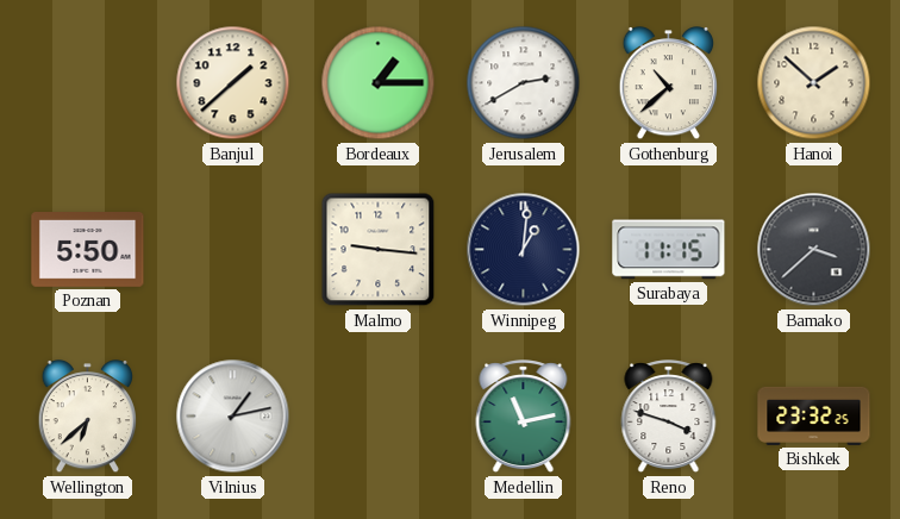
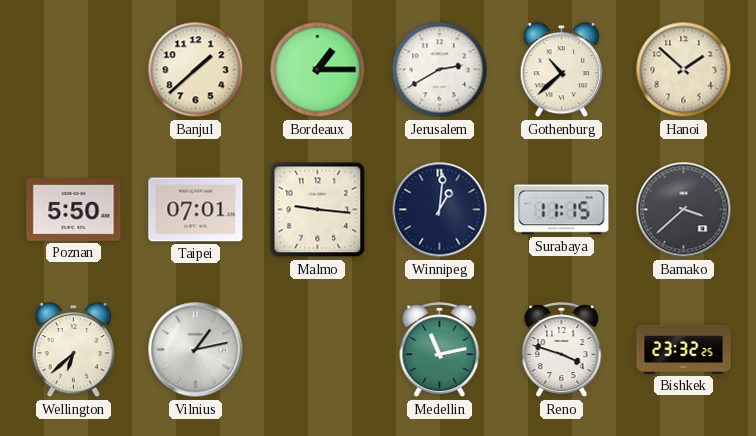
Taipei: none -> 07:01
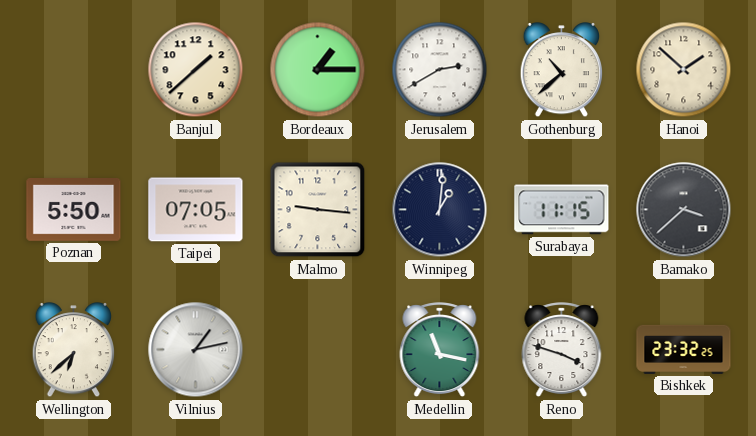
Taipei: 07:01 -> 07:05
Medellin: 11:13 -> 11:17
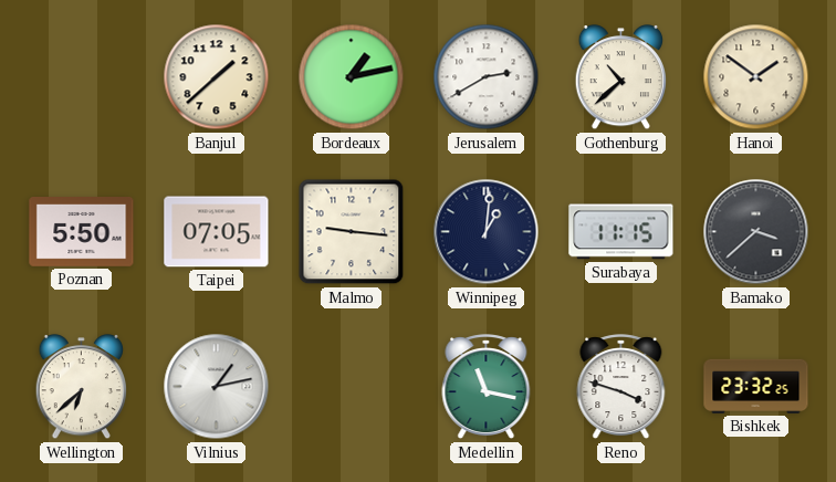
Bordeaux: 1:15 -> 1:13
Hanoi: 1:52 -> 1:51
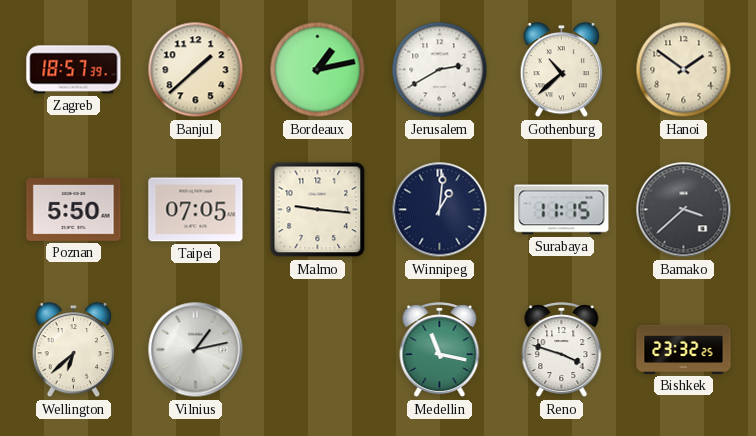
Zagreb: none -> 18:57
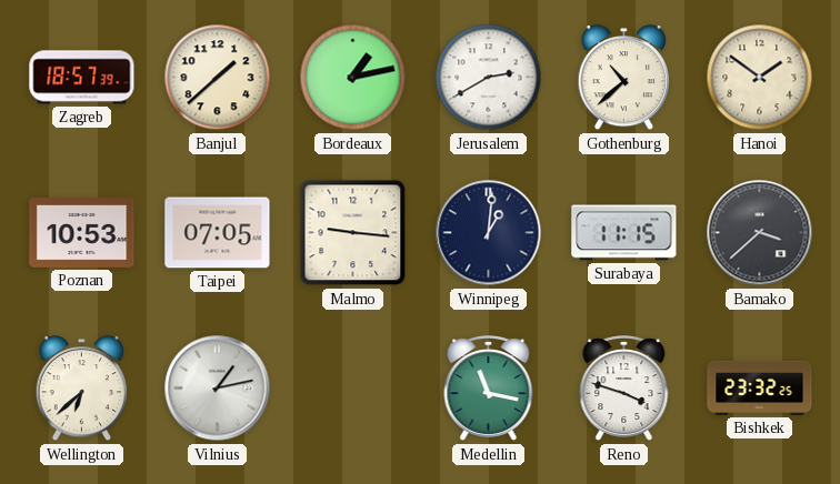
Poznan: 5:50 -> 10:53
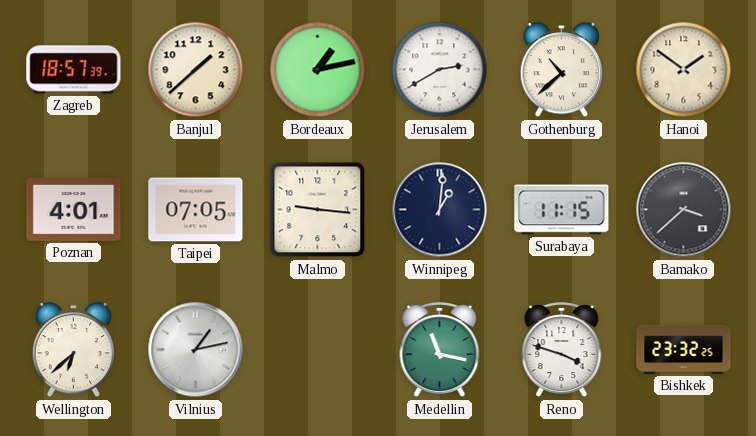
Poznan: 10:53 -> 4:01
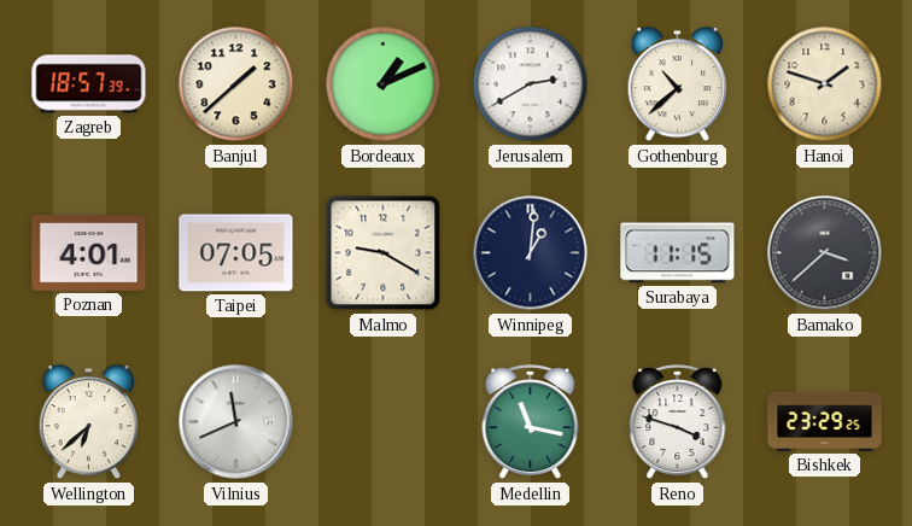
Bordeaux: 1:13 -> 1:11
Hanoi: 1:51 -> 1:48
Malmo: 9:16 -> 9:20
Vilnius: 1:13 -> 11:41
Bishkek: 23:32 -> 23:29
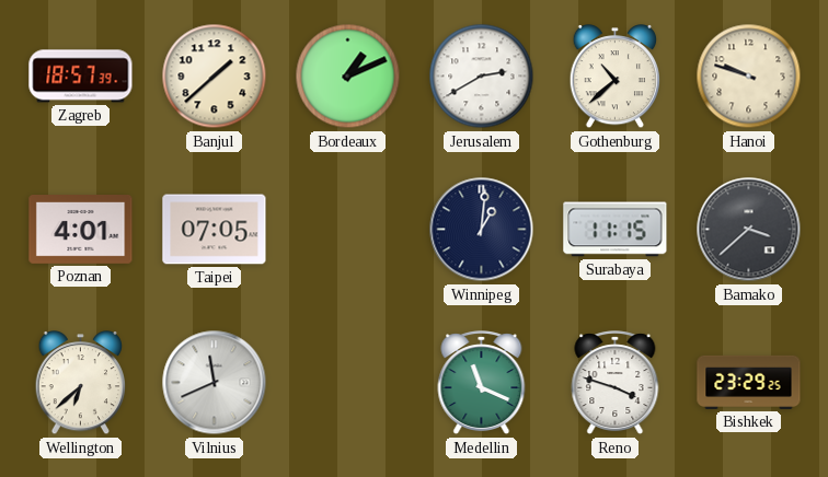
Hanoi: 1:48 -> 9:48
Malmo: 9:20 -> none
Medellin: 11:17 -> 11:19
